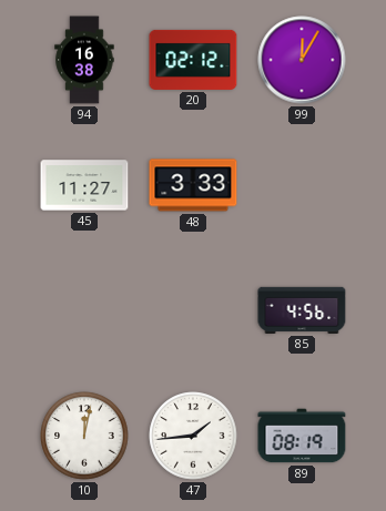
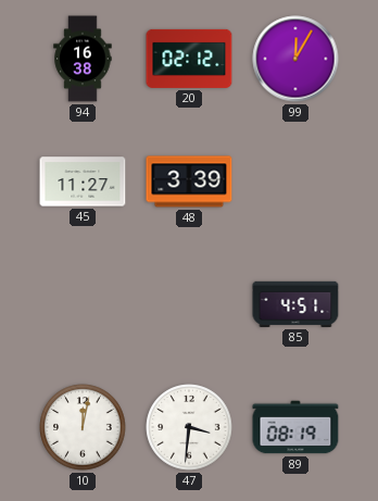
48: 3:33 -> 3:39
85: 4:56 -> 4:51
47: 1:44 -> 3:31
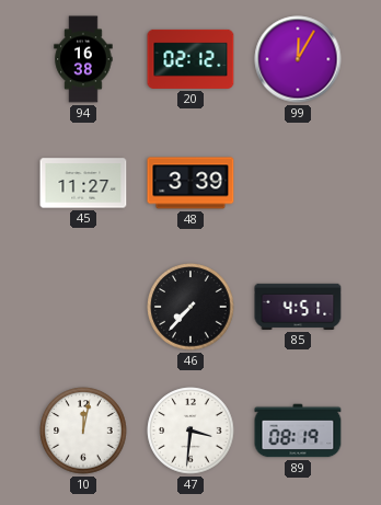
46: none -> 7:37
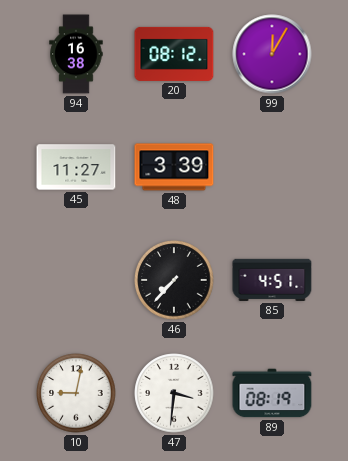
20: 02:12 -> 08:12
10: 12:02 -> 9:02
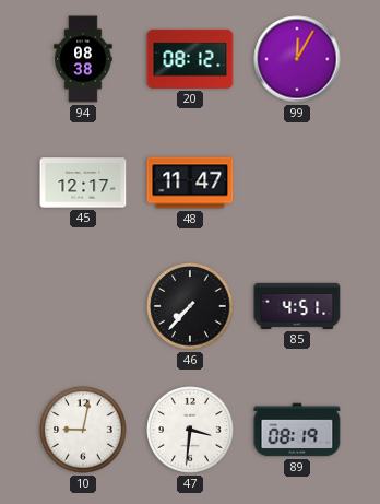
94: 16:38 -> 08:38
45: 11:27 -> 12:17
48: 3:39 -> 11:47
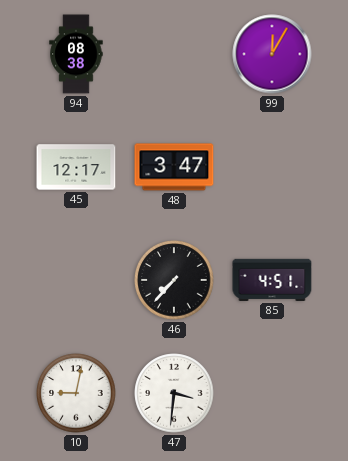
20: 08:12 -> none
48: 11:47 -> 3:47
89: 08:19 -> none
